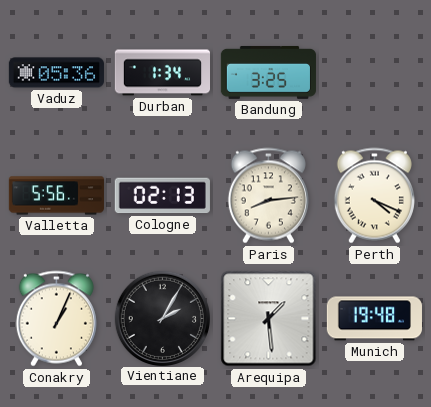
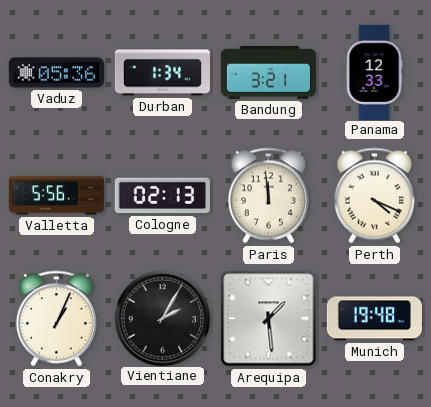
Bandung: 3:25 -> 3:21
Panama: none -> 12:33
Paris: 8:14 -> 11:59
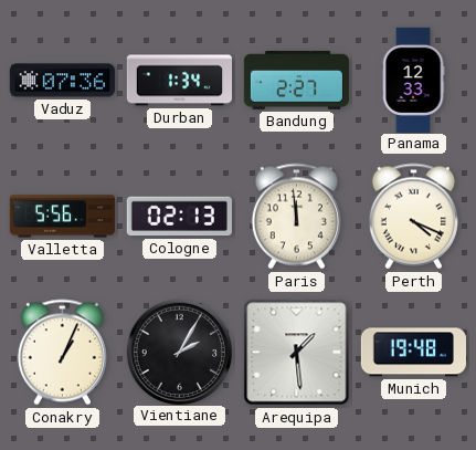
Vaduz: 05:36 -> 07:36
Bandung: 3:21 -> 2:27
